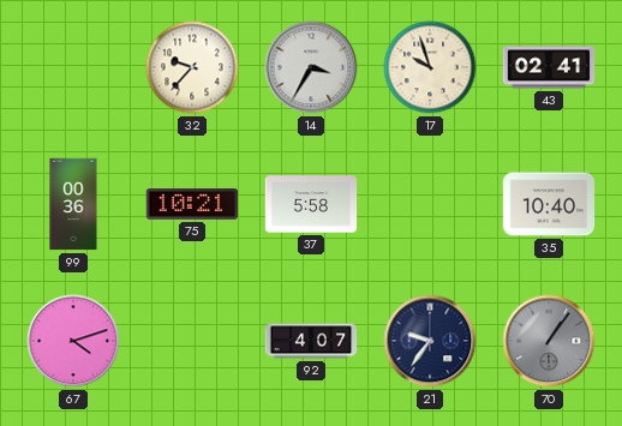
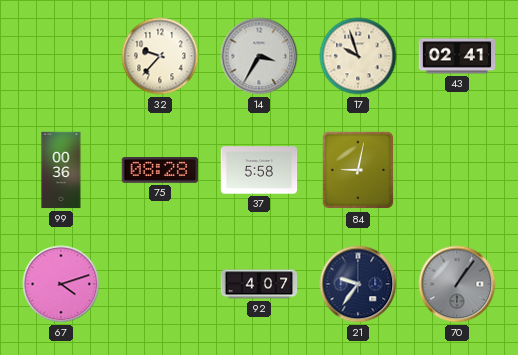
75: 10:21 -> 08:28
84: none -> 9:02
35: 10:40 -> none
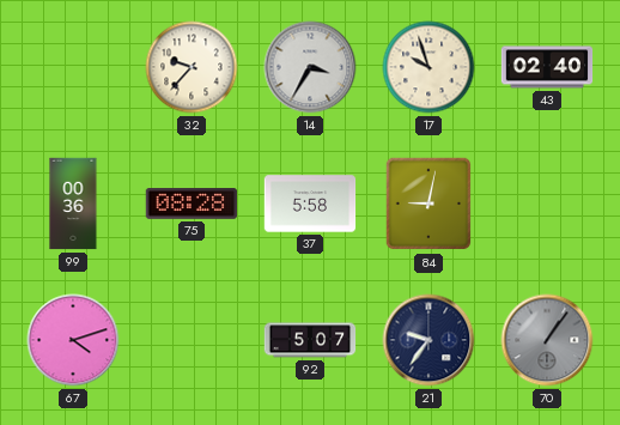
43: 02:41 -> 02:40
92: 4:07 -> 5:07
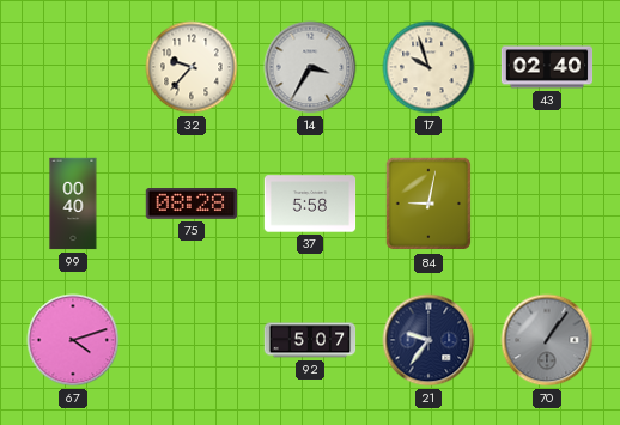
99: 00:36 -> 00:40
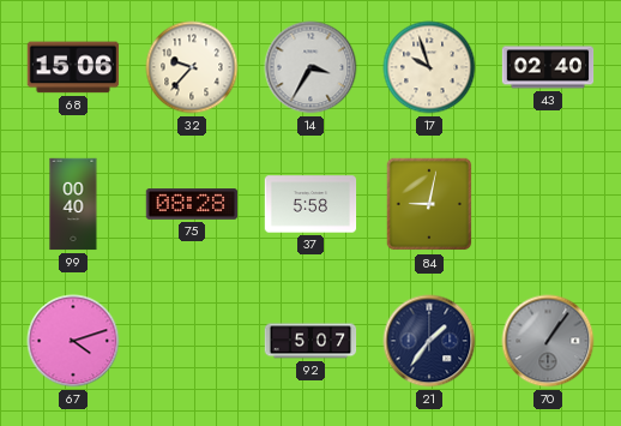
68: none -> 15:06
21: 9:36 -> 1:36
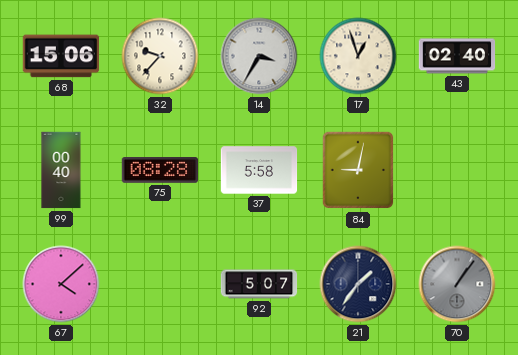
17: 9:57 -> 12:57
67: 4:12 -> 4:08
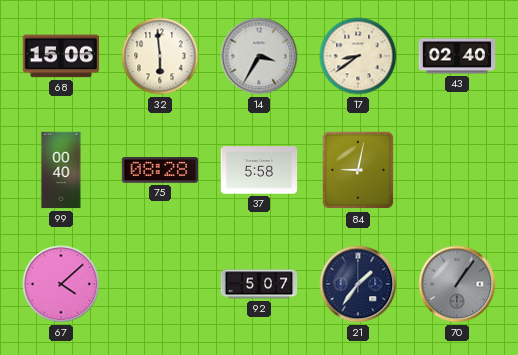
32: 9:37 -> 5:59
17: 12:57 -> 8:39
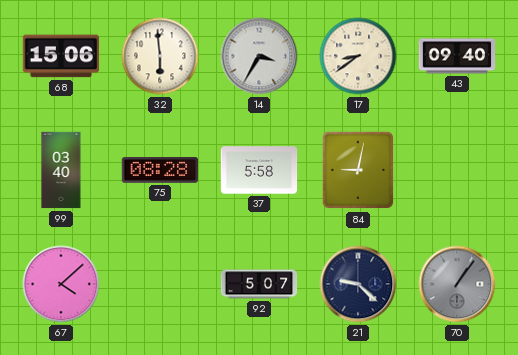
43: 02:40 -> 09:40
99: 00:40 -> 03:40
21: 1:36 -> 9:22
